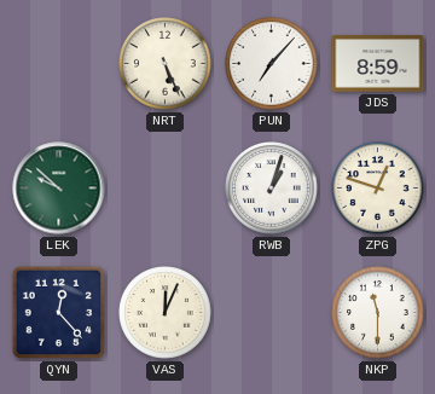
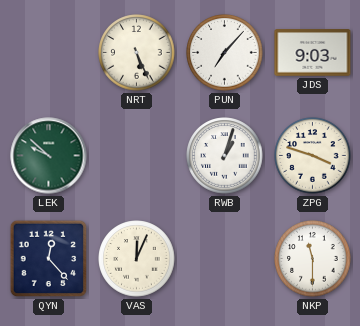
JDS: 8:59 -> 9:03
ZPG: 12:48 -> 3:48
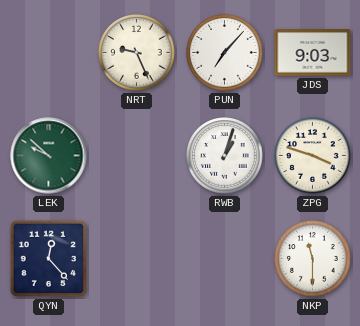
NRT: 5:26 -> 9:26
VAS: 12:04 -> none
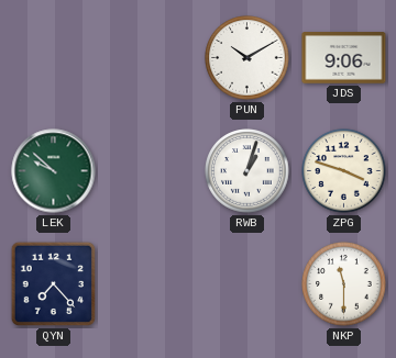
NRT: 9:26 -> none
PUN: 7:07 -> 10:10
JDS: 9:03 -> 9:06
QYN: 12:23 -> 7:23
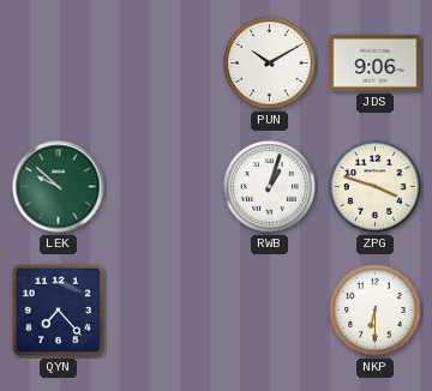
NKP: 11:30 -> 6:30
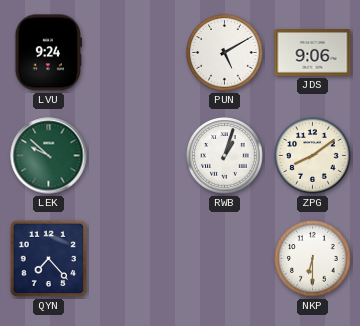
LVU: none -> 9:24
PUN: 10:10 -> 5:10
ZPG: 3:48 -> 8:09
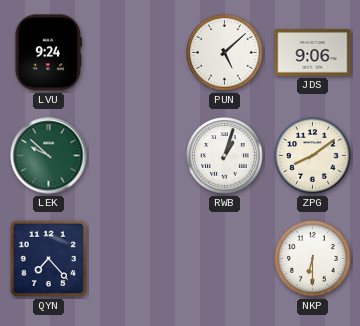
PUN: 5:10 -> 5:08
